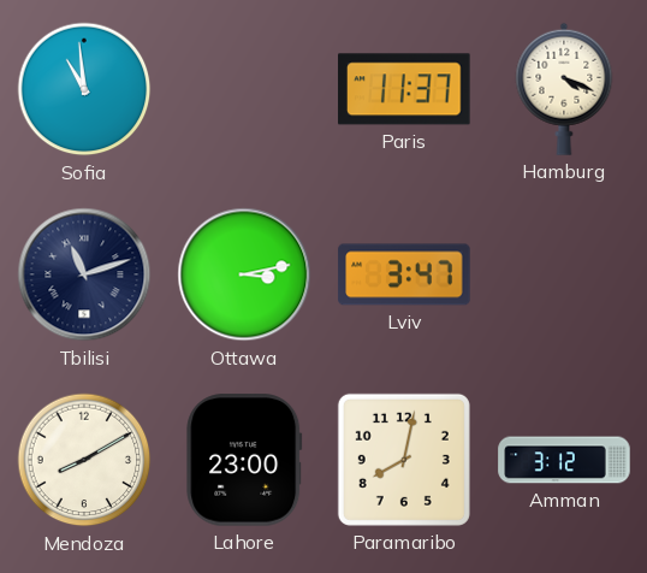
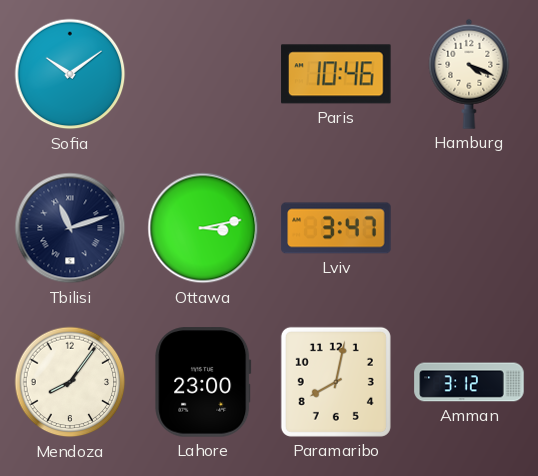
Sofia: 10:59 -> 10:09
Paris: 11:37 -> 10:46
Mendoza: 8:10 -> 8:06
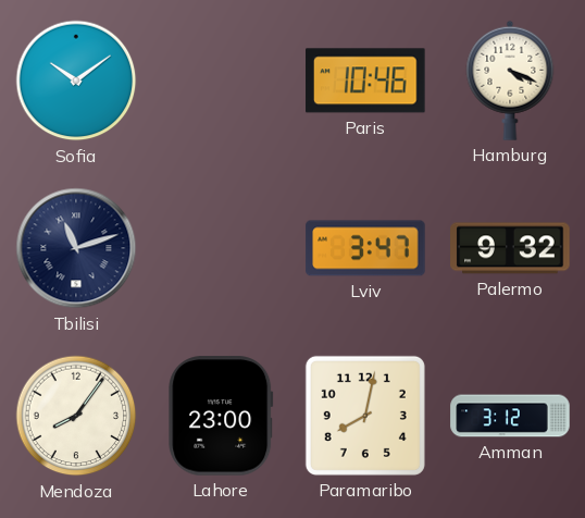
Ottawa: 3:13 -> none
Palermo: none -> 9:32
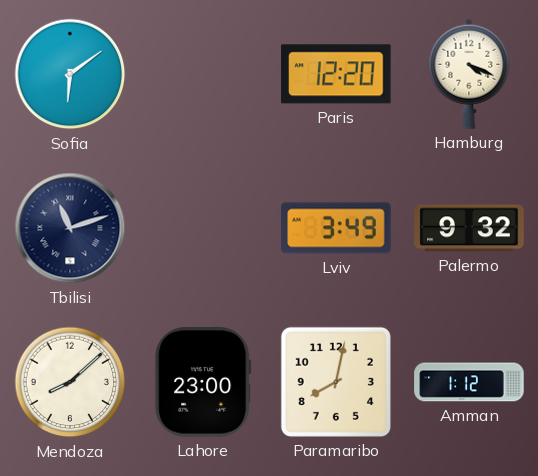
Sofia: 10:09 -> 6:09
Paris: 10:46 -> 12:20
Lviv: 3:47 -> 3:49
Mendoza: 8:06 -> 8:08
Amman: 3:12 -> 1:12
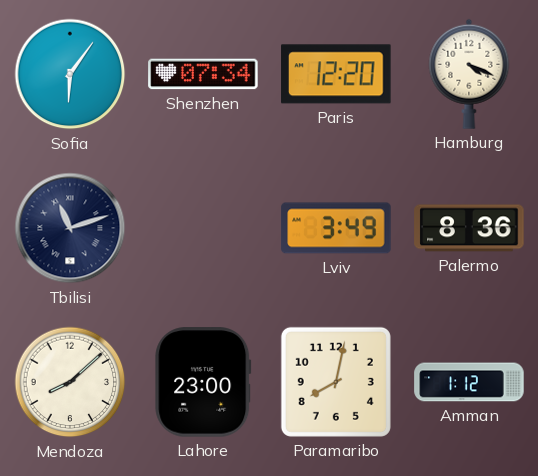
Sofia: 6:09 -> 6:06
Shenzhen: none -> 07:34
Palermo: 9:32 -> 8:36
